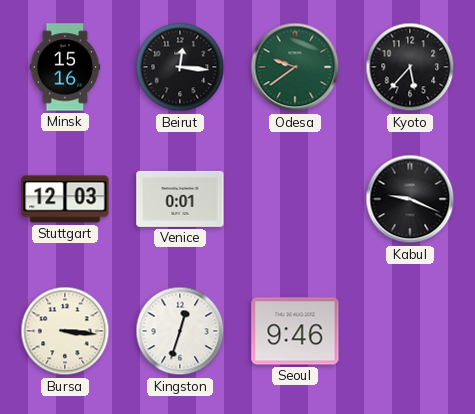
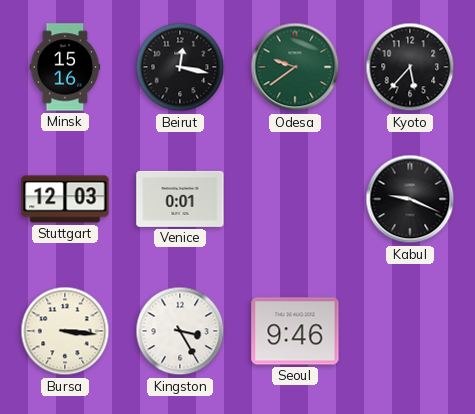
Beirut: 12:16 -> 12:17
Kingston: 12:33 -> 3:25
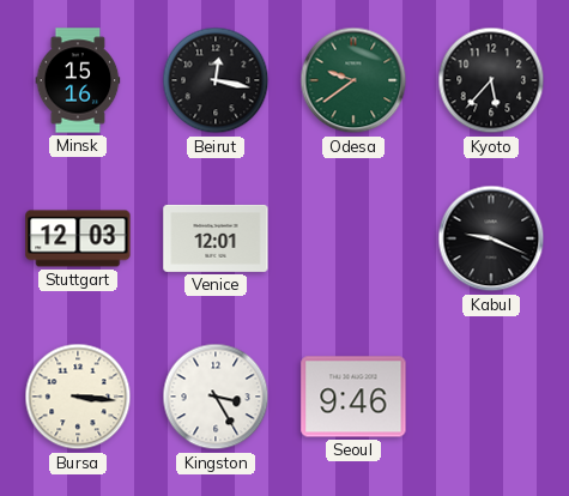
Venice: 0:01 -> 12:01
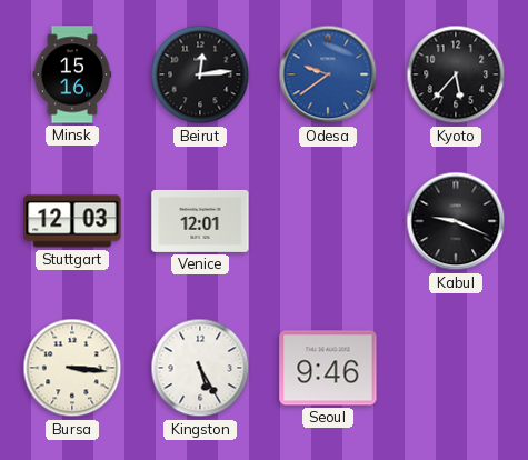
Beirut: 12:17 -> 12:14
Odesa dial: green -> blue
Kingston: 3:25 -> 5:25
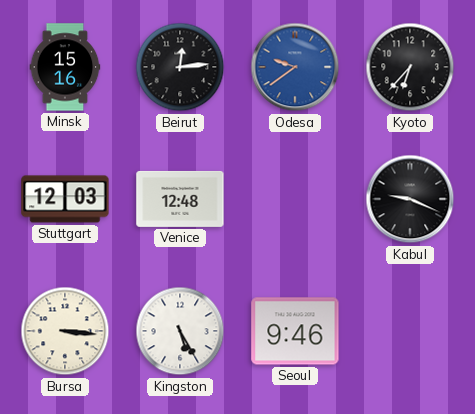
Kyoto: 5:37 -> 6:37
Venice: 12:01 -> 12:48
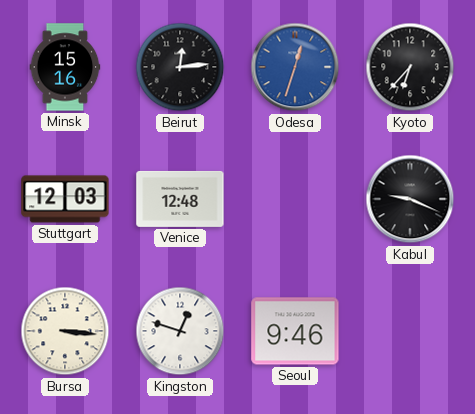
Odesa: 9:39 -> 12:33
Kingston: 5:25 -> 12:48
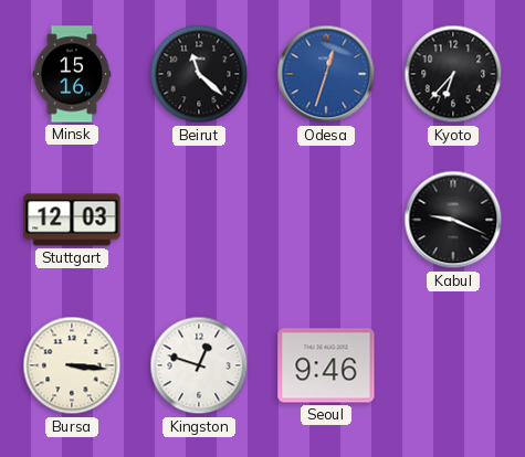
Beirut: 12:14 -> 11:22
Venice: 12:48 -> none
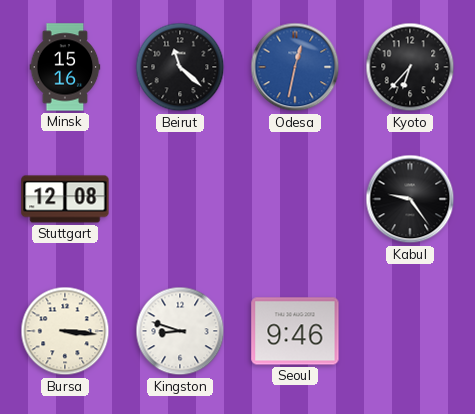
Odesa: 12:33 -> 12:32
Stuttgart: 12:03 -> 12:08
Kabul: 9:19 -> 9:24
Kingston: 12:48 -> 8:48
